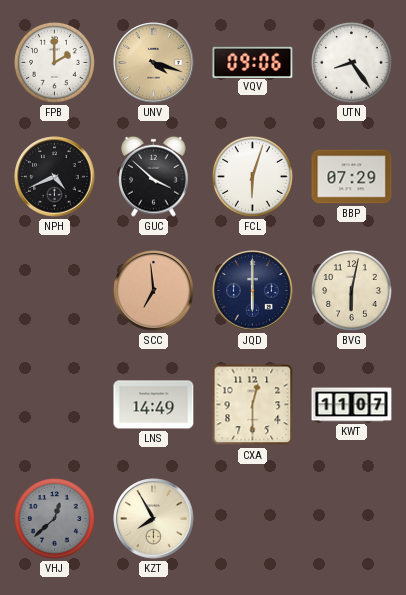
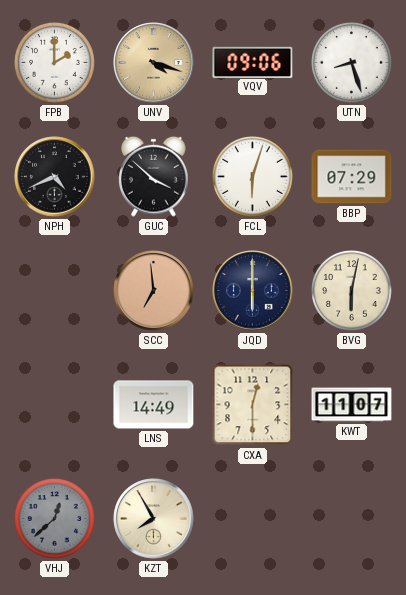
UTN: 8:24 -> 8:27
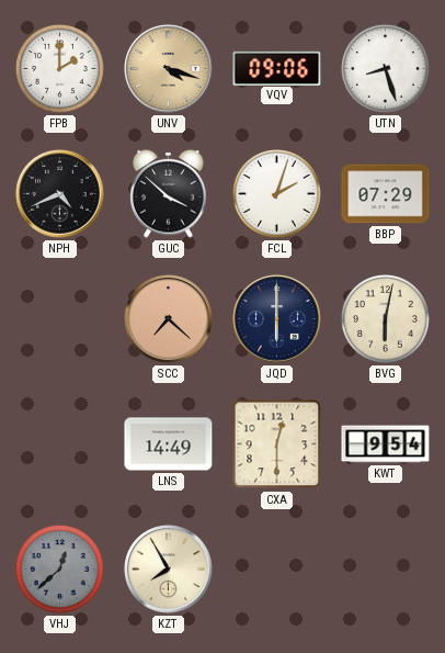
FCL: 6:03 -> 2:03
SCC: 6:59 -> 7:22
KWT: 11:07 -> 9:54
